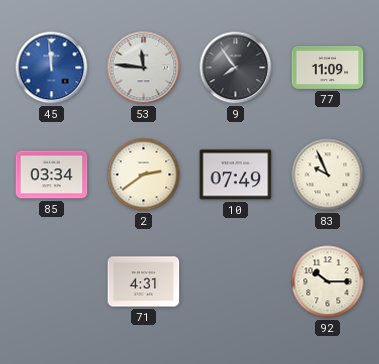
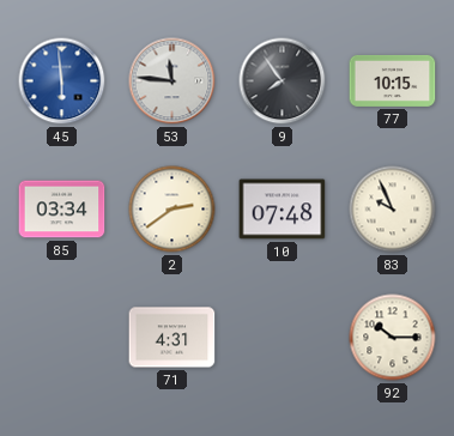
45: 11:59 -> 5:59
77: 11:09 -> 10:15
10: 07:49 -> 07:48
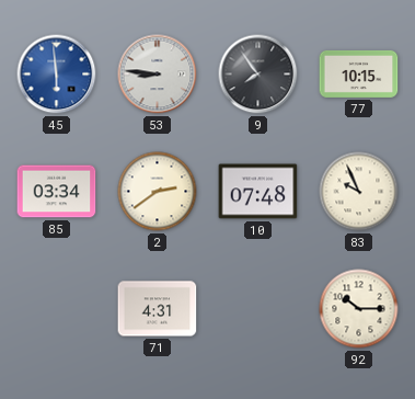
53: 11:46 -> 8:46
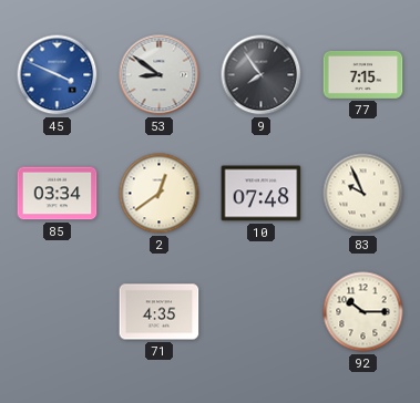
45: 5:59 -> 3:49
53: 8:46 -> 8:51
77: 10:15 -> 7:15
2: 2:39 -> 12:39
71: 4:31 -> 4:35
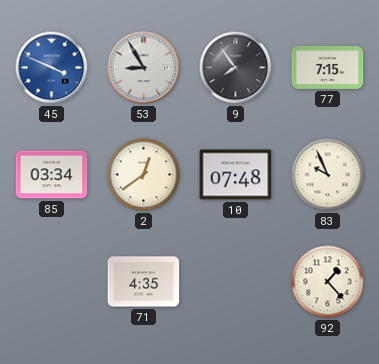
53: 8:51 -> 8:55
92: 10:15 -> 1:23
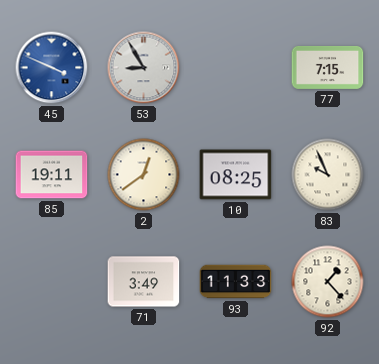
9: 7:54 -> none
85: 03:34 -> 19:11
10: 07:48 -> 08:25
71: 4:35 -> 3:49
93: none -> 11:33
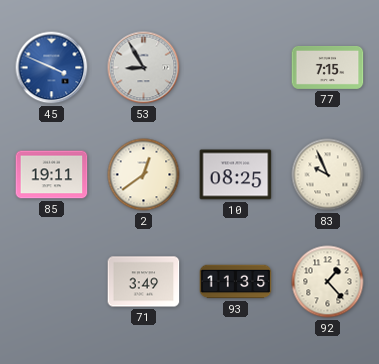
93: 11:33 -> 11:35
